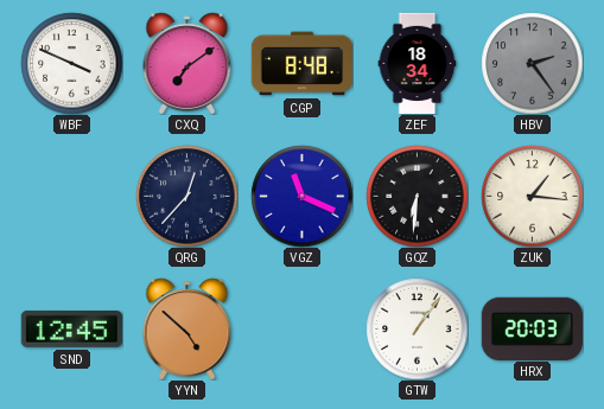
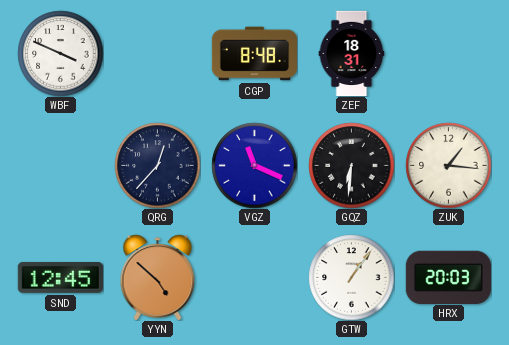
CXQ: 7:09 -> none
ZEF: 18:34 -> 18:31
HBV: 2:24 -> none
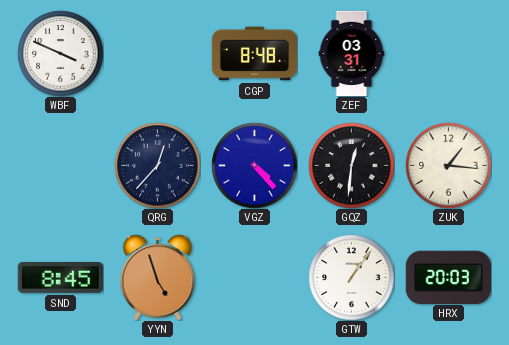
ZEF: 18:31 -> 03:31
VGZ: 11:19 -> 4:23
GQZ: 6:31 -> 12:31
SND: 12:45 -> 8:45
YYN: 4:52 -> 4:57
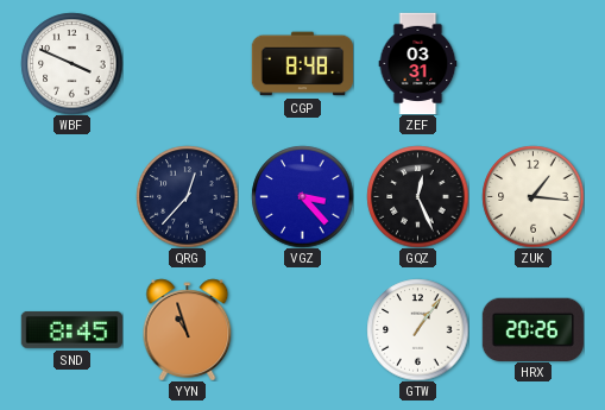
VGZ: 4:23 -> 3:23
GQZ: 12:31 -> 12:26
YYN: 4:57 -> 10:57
HRX: 20:03 -> 20:26
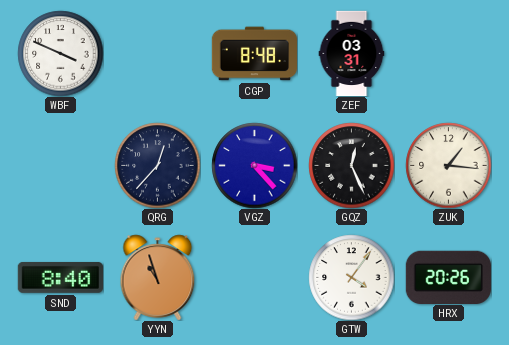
SND: 8:45 -> 8:40
GTW: 1:06 -> 4:06
